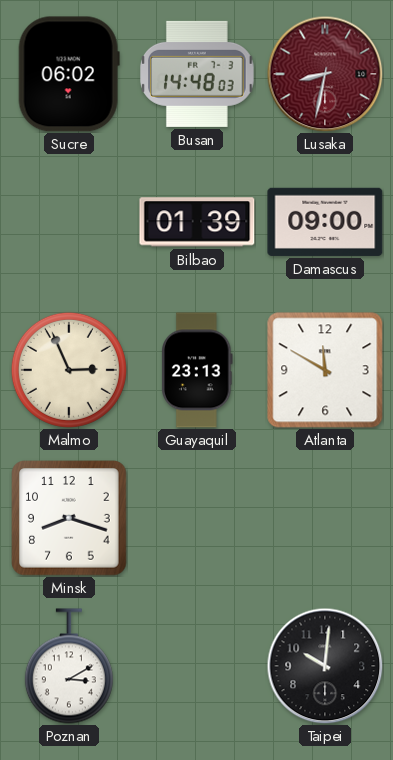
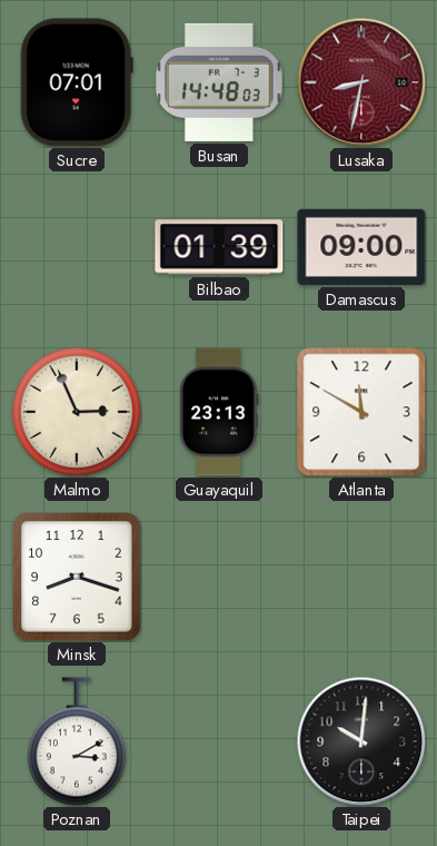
Sucre: 06:02 -> 07:01
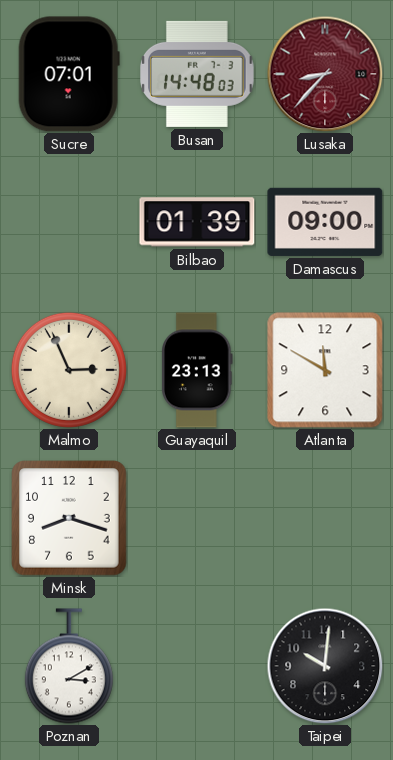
Lusaka: 8:32 -> 8:37
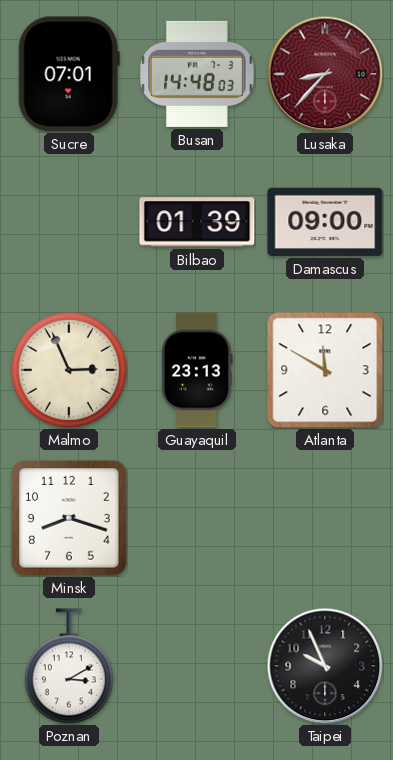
Taipei: 10:01 -> 9:56
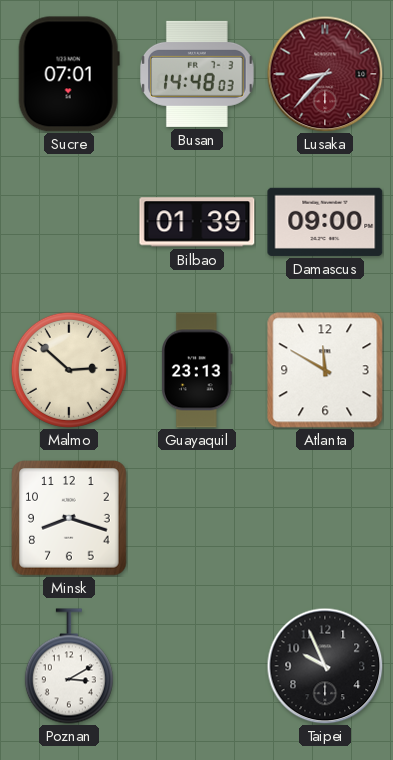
Malmo: 2:56 -> 2:52
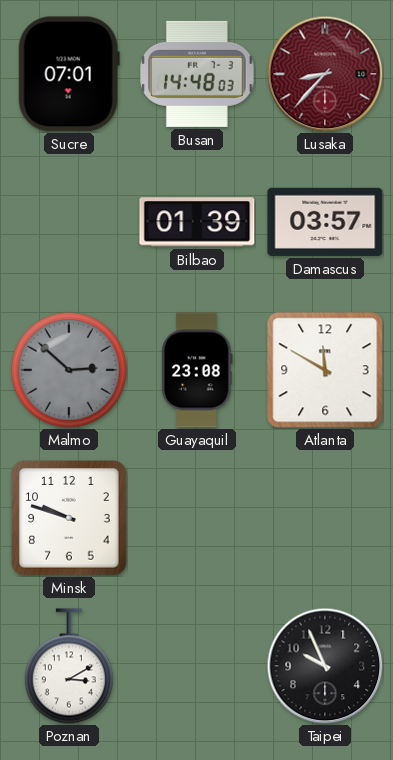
Damascus: 09:00 -> 03:57
Malmo dial: cream -> grey
Guayaquil: 23:13 -> 23:08
Minsk: 8:18 -> 9:48
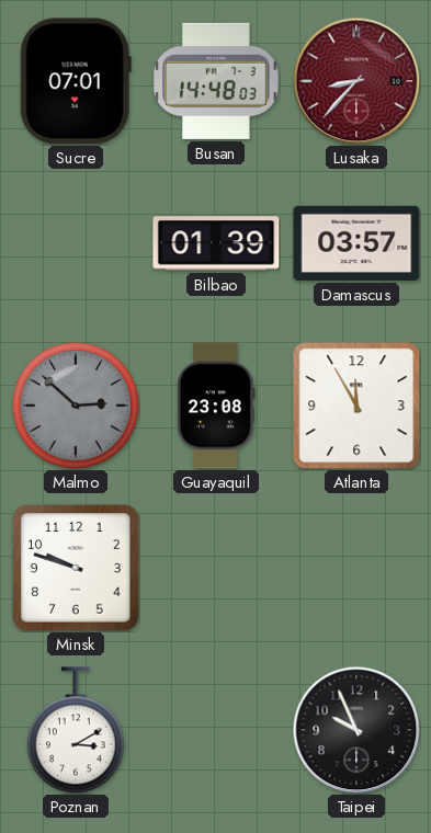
Atlanta: 11:50 -> 11:55
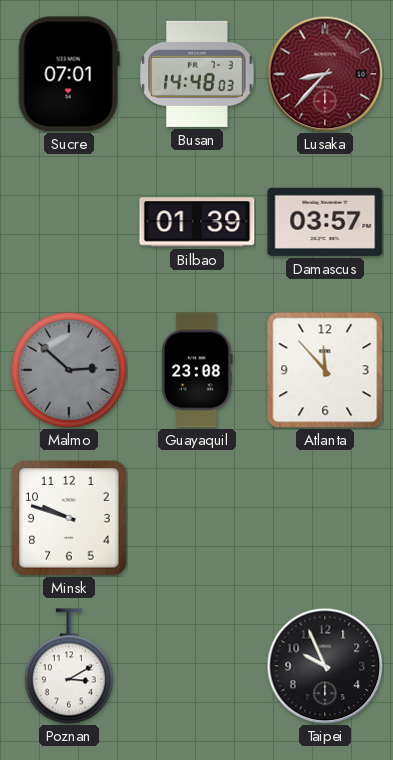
Atlanta: 11:55 -> 11:53
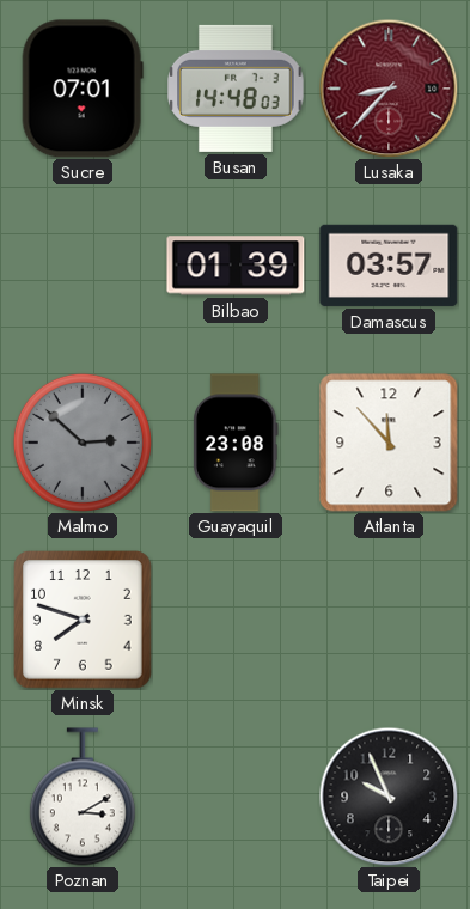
Minsk: 9:48 -> 7:48
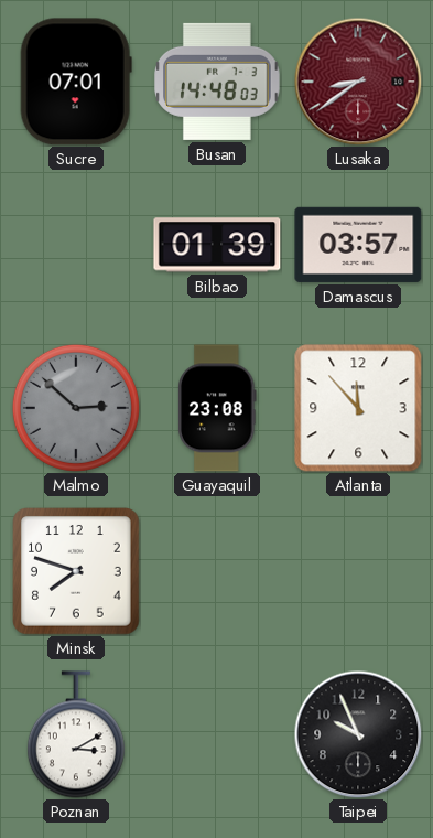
Lusaka: 8:37 -> 8:39
